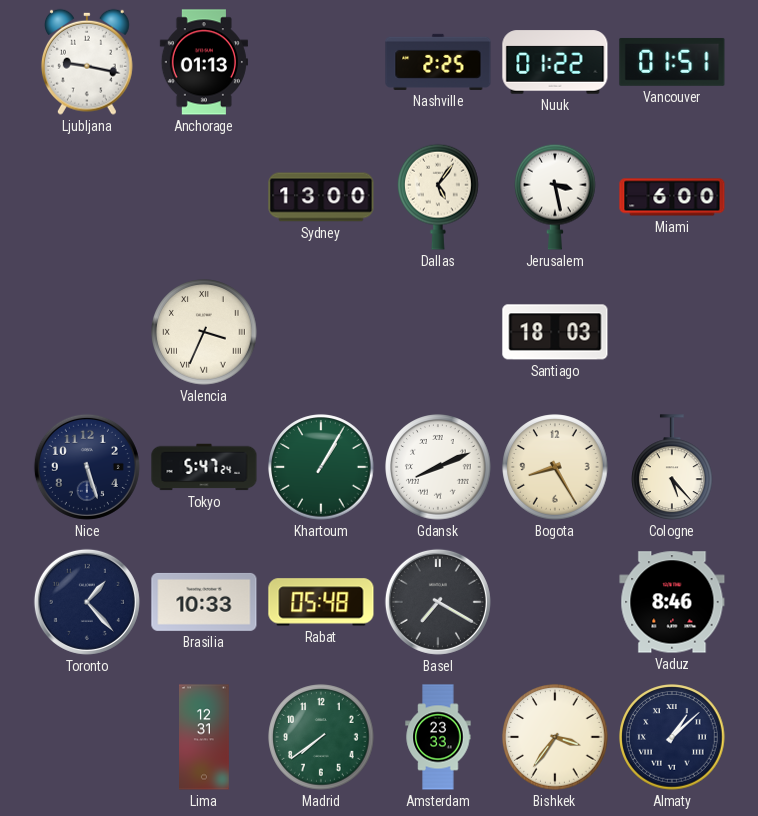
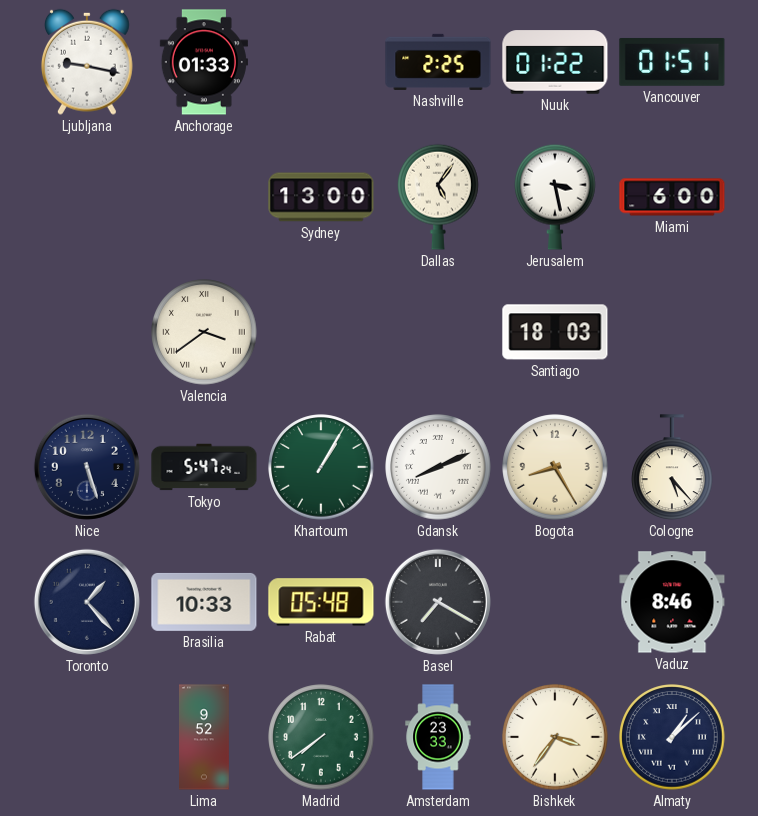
Anchorage: 01:13 -> 01:33
Valencia: 3:34 -> 3:39
Lima: 12:31 -> 9:52
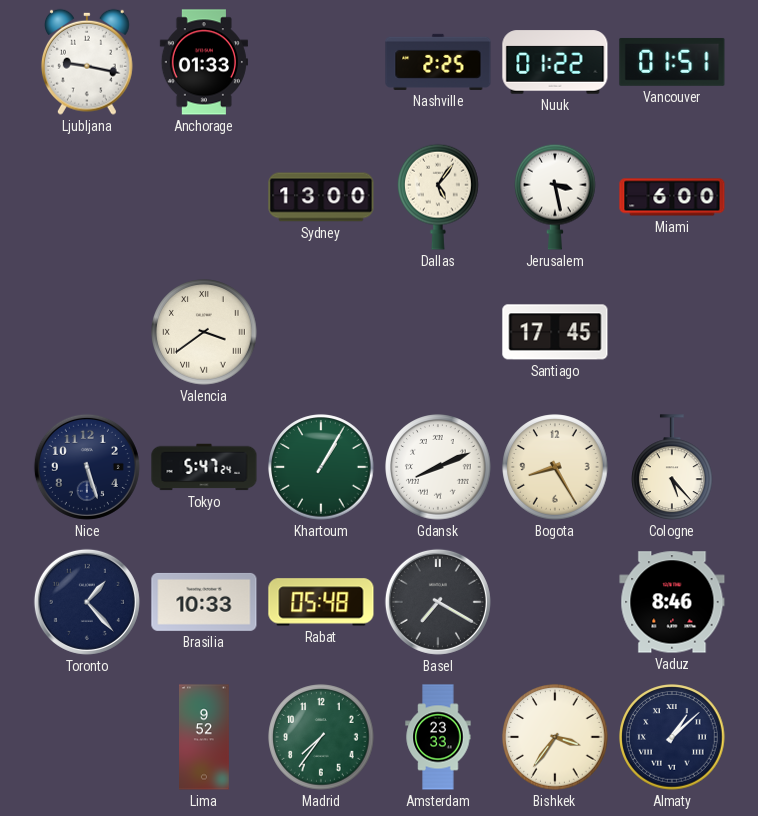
Santiago: 18:03 -> 17:45
Madrid: 7:39 -> 7:36
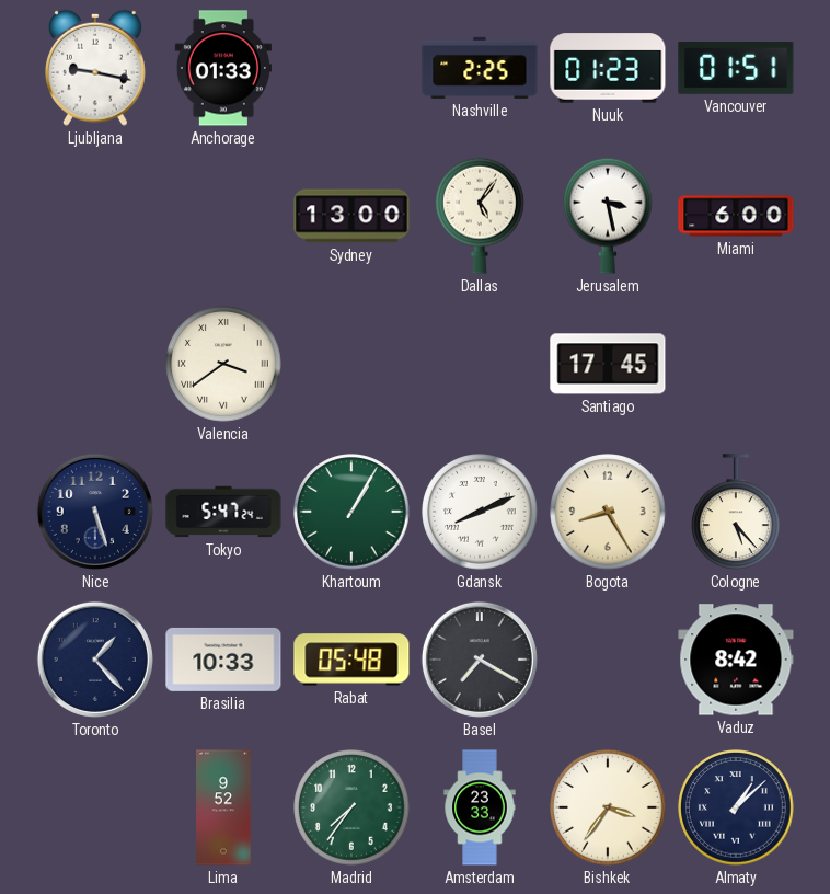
Nuuk: 01:22 -> 01:23
Vaduz: 8:46 -> 8:42
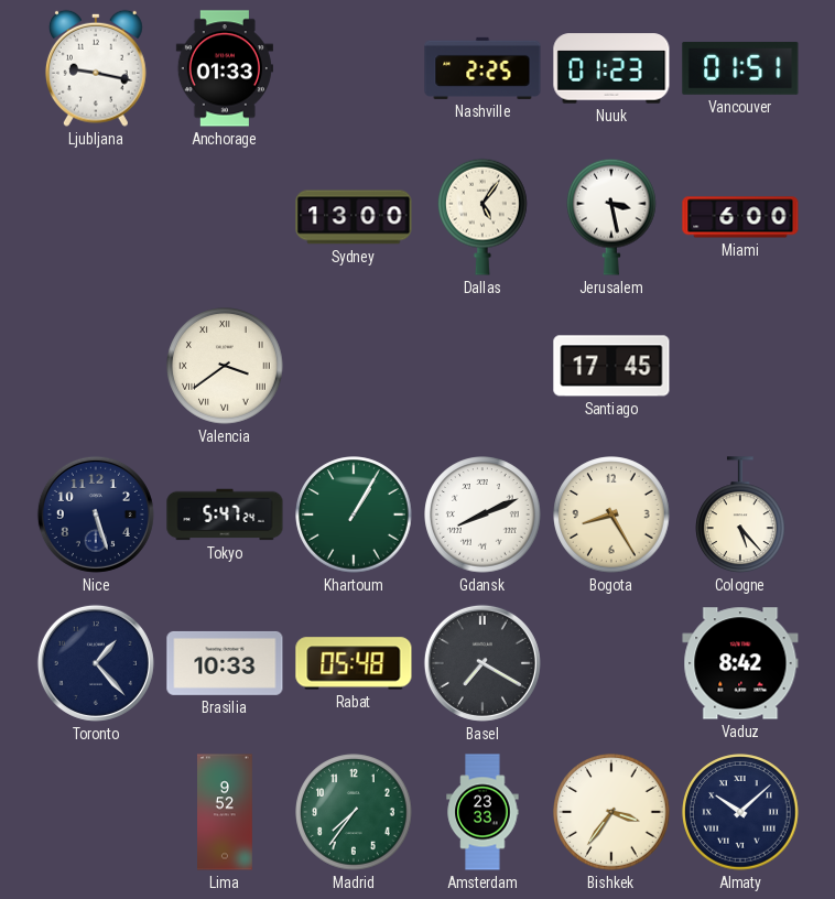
Almaty: 1:08 -> 10:08
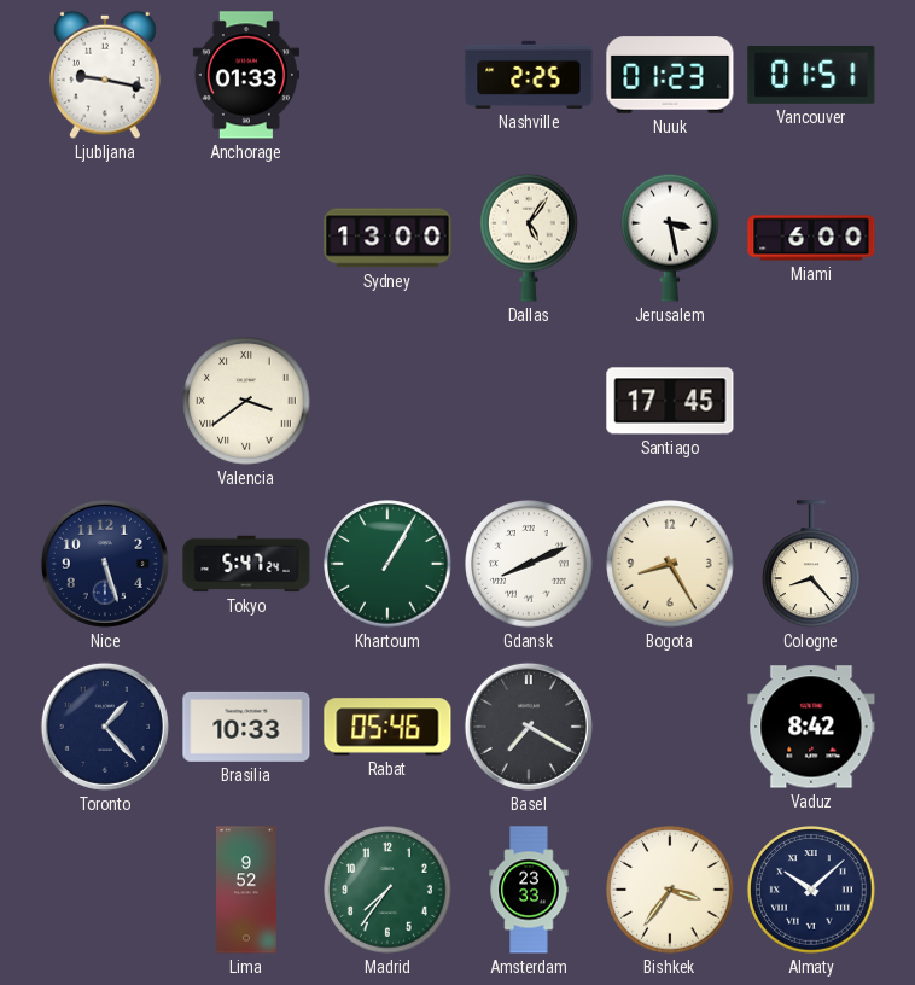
Cologne: 5:23 -> 8:23
Rabat: 05:48 -> 05:46
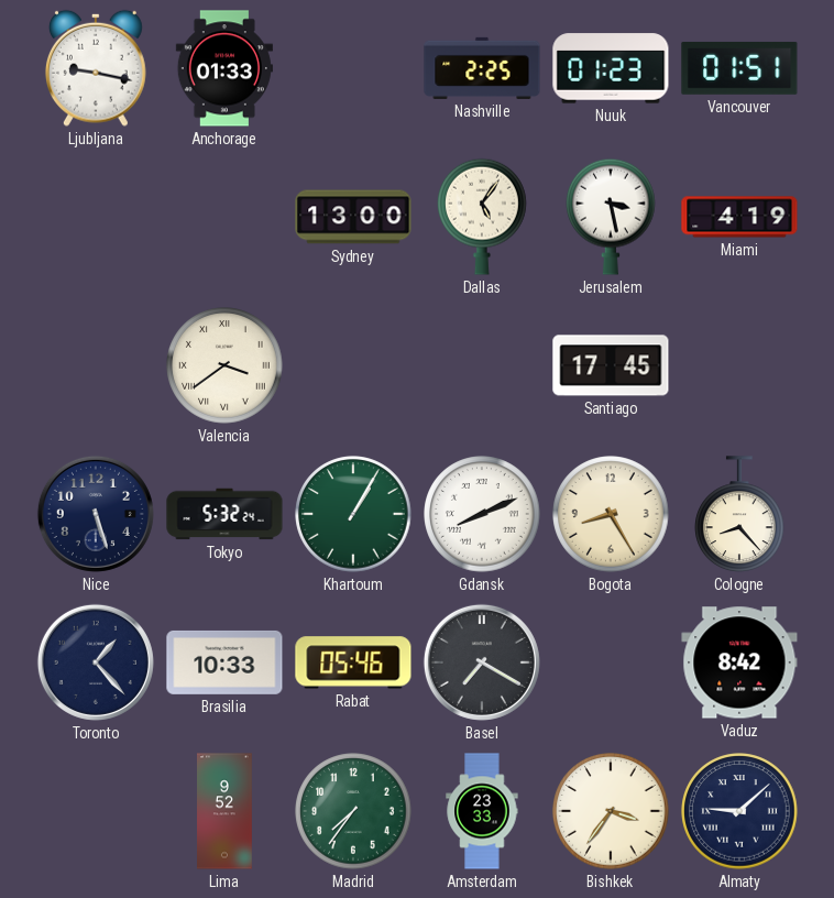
Miami: 6:00 -> 4:19
Tokyo: 5:47 -> 5:32
Almaty: 10:08 -> 9:08
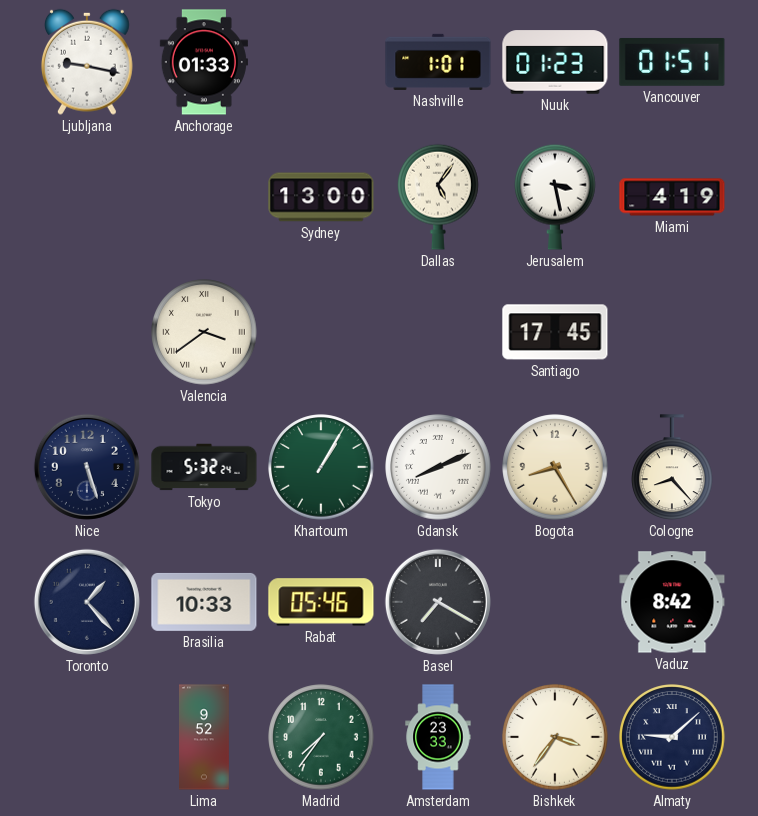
Nashville: 2:25 -> 1:01
